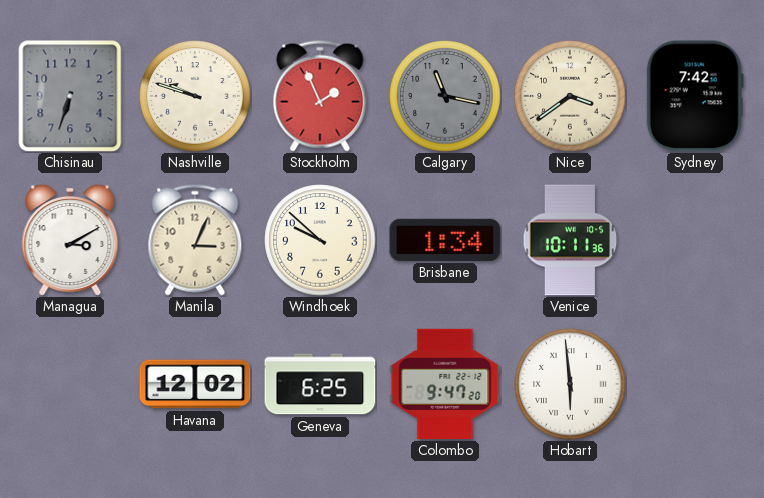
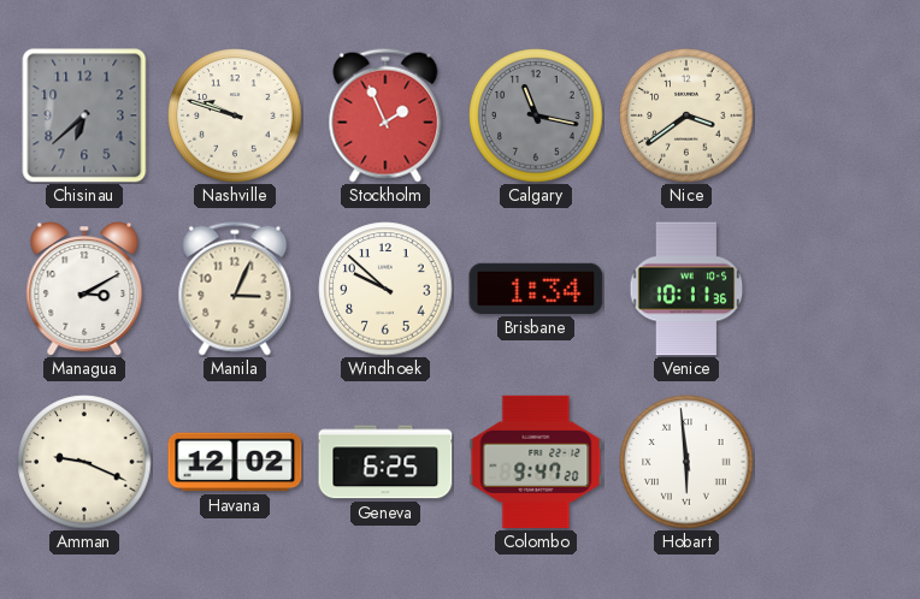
Chisinau: 6:33 -> 6:38
Sydney: 7:42 -> none
Amman: none -> 9:19
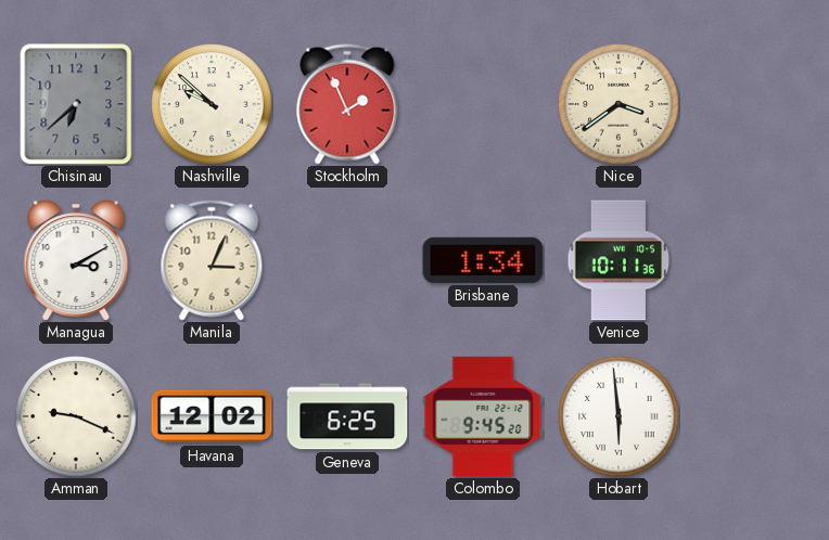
Nashville: 9:48 -> 9:52
Calgary: 11:17 -> none
Windhoek: 9:52 -> none
Colombo: 9:47 -> 9:45
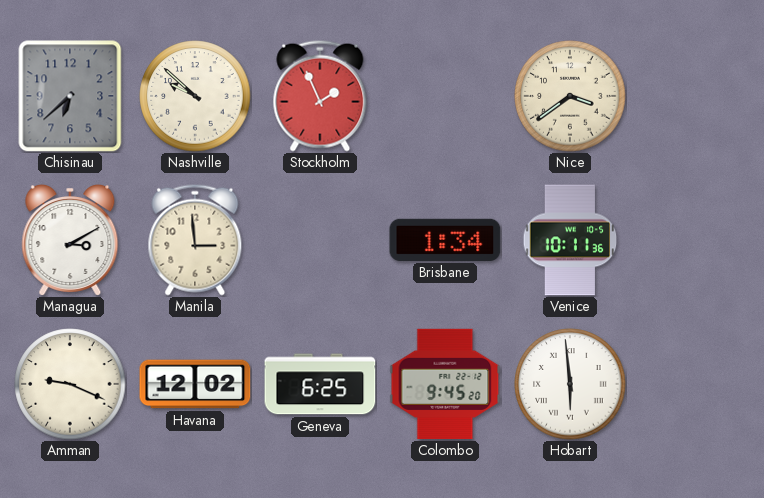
Manila: 3:04 -> 2:59
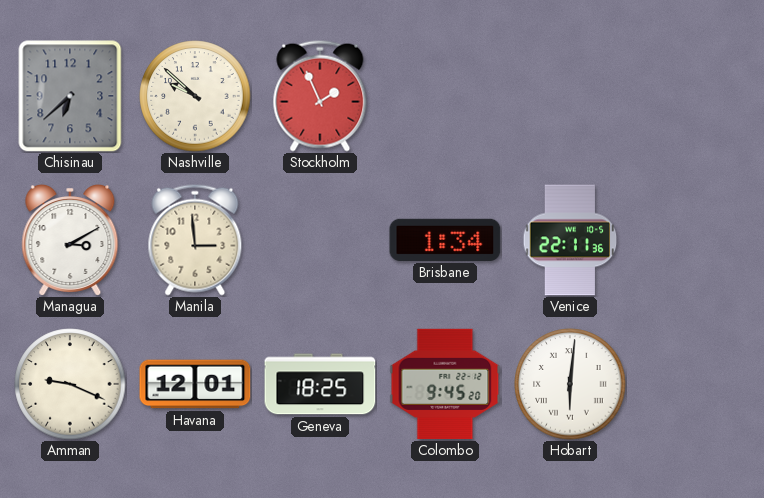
Nice: 3:39 -> none
Venice: 10:11 -> 22:11
Havana: 12:02 -> 12:01
Geneva: 6:25 -> 18:25
Hobart: 5:59 -> 6:01
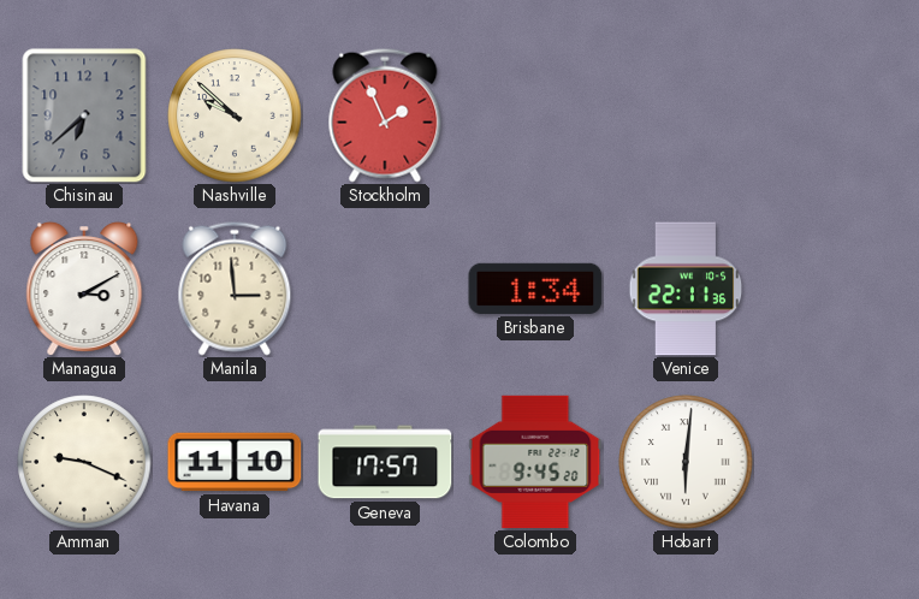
Havana: 12:01 -> 11:10
Geneva: 18:25 -> 17:57
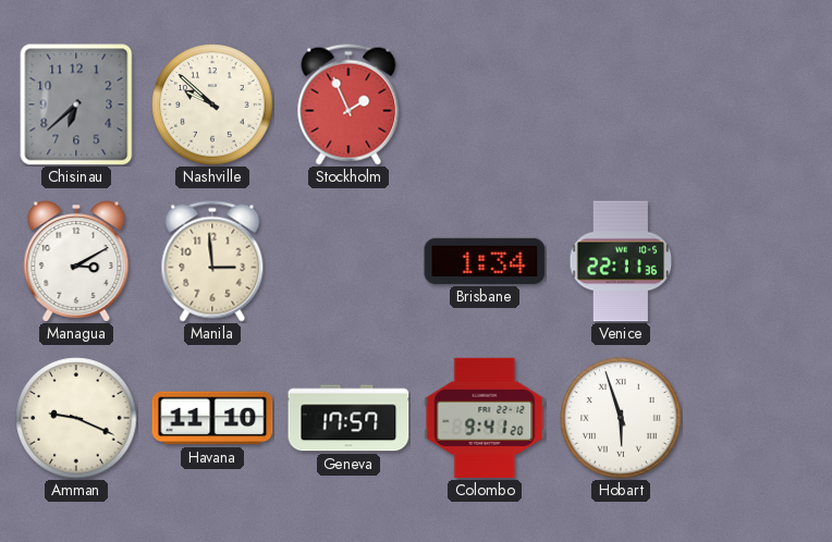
Colombo: 9:45 -> 9:41
Hobart: 6:01 -> 5:57
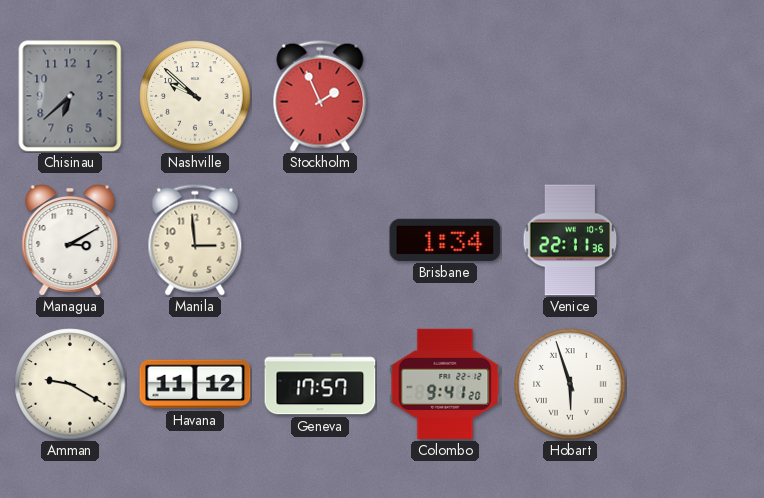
Amman: 9:19 -> 9:20
Havana: 11:10 -> 11:12
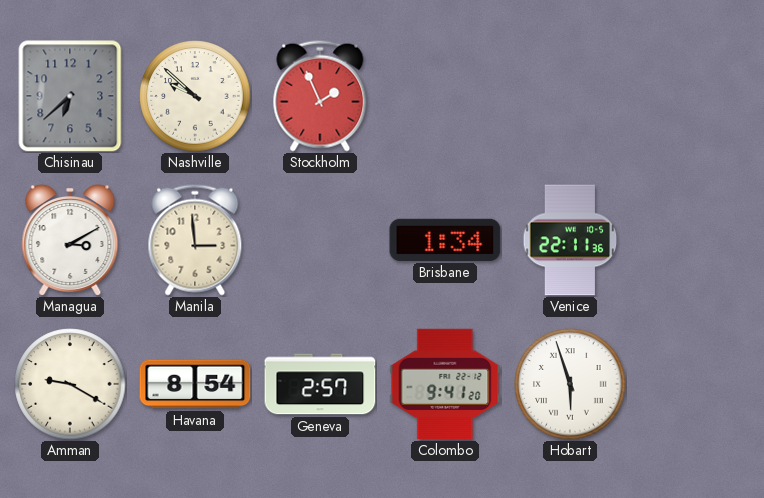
Havana: 11:12 -> 8:54
Geneva: 17:57 -> 2:57
